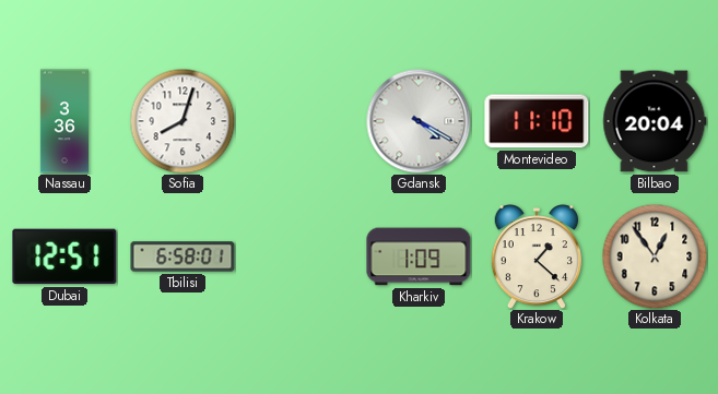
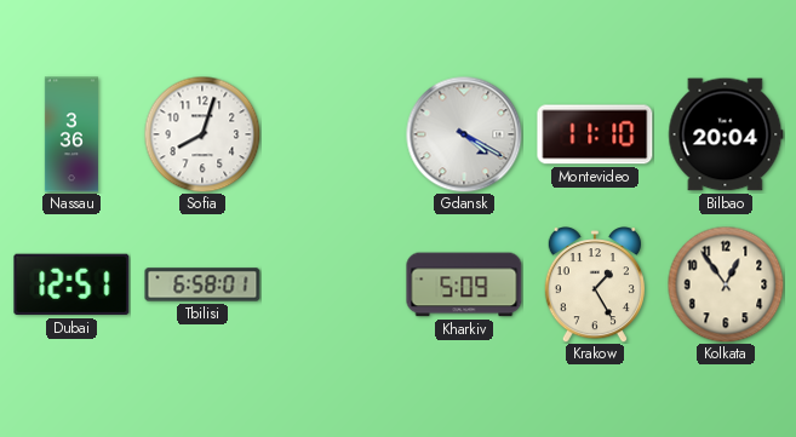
Kharkiv: 1:09 -> 5:09
Krakow: 1:22 -> 1:25
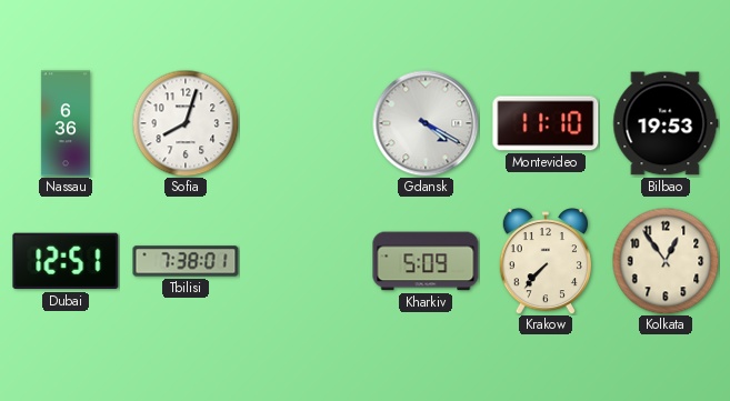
Nassau: 3:36 -> 6:36
Bilbao: 20:04 -> 19:53
Tbilisi: 6:58 -> 7:38
Krakow: 1:25 -> 7:37
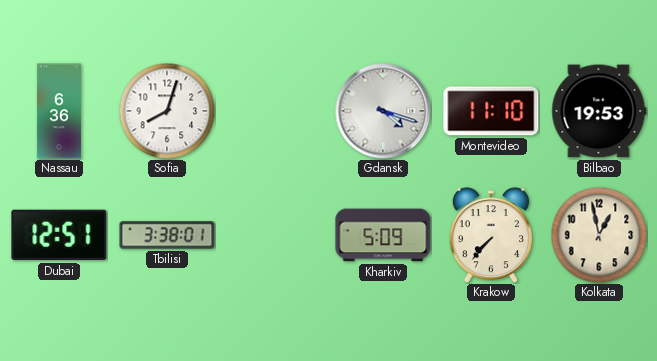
Gdansk: 4:20 -> 4:18
Tbilisi: 7:38 -> 3:38
Kolkata: 12:54 -> 12:58
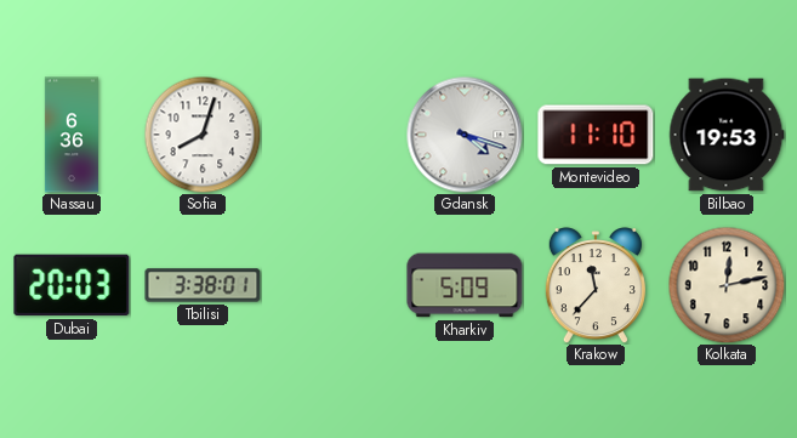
Dubai: 12:51 -> 20:03
Krakow: 7:37 -> 11:37
Kolkata: 12:58 -> 12:13
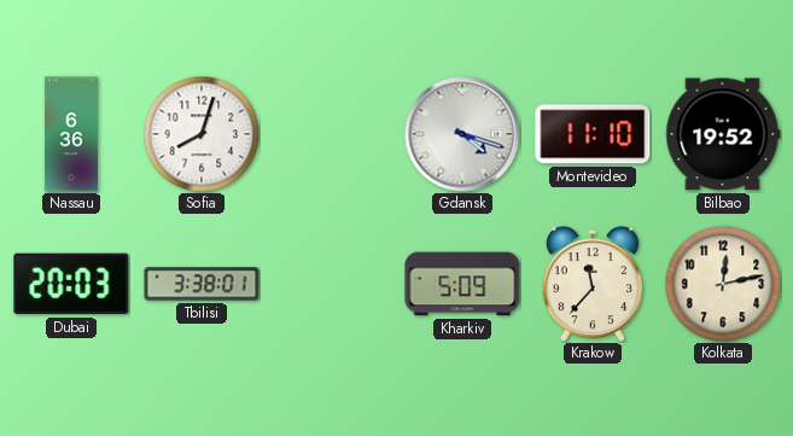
Bilbao: 19:53 -> 19:52
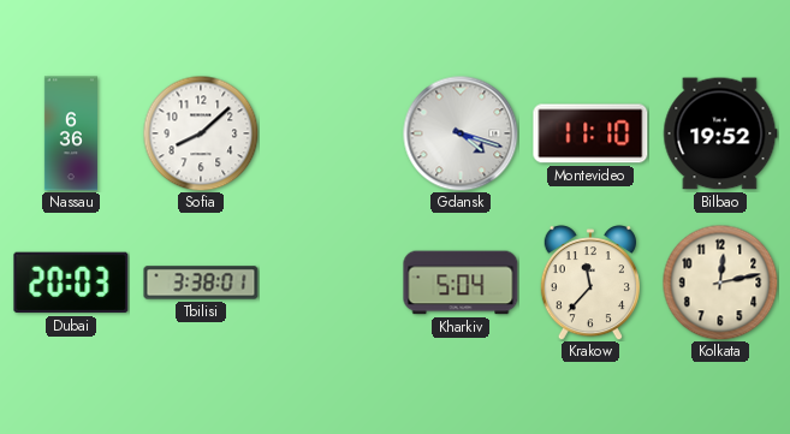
Sofia: 8:03 -> 8:08
Kharkiv: 5:09 -> 5:04
